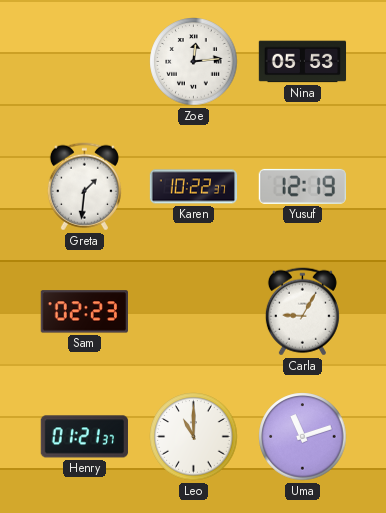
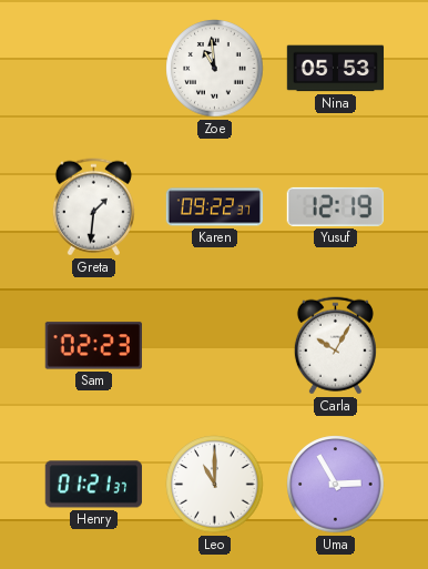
Zoe: 12:14 -> 10:59
Karen: 10:22 -> 09:22
Carla: 9:05 -> 10:05
Uma: 11:12 -> 2:55
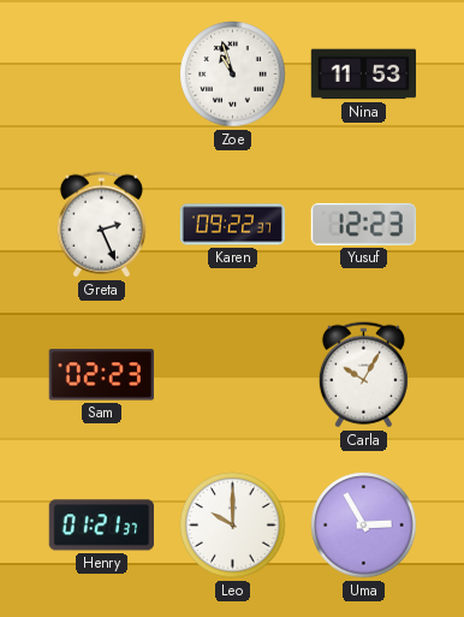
Zoe: 10:59 -> 10:57
Nina: 05:53 -> 11:53
Greta: 1:31 -> 2:26
Yusuf: 12:19 -> 12:23
Leo: 11:00 -> 10:00
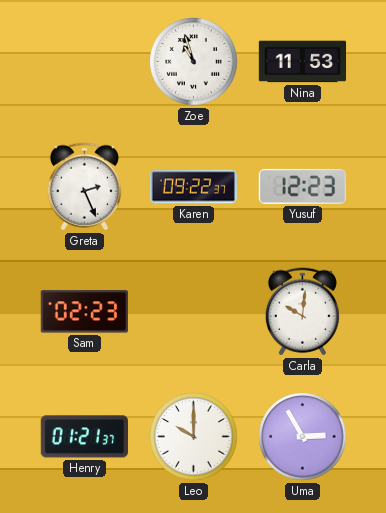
Carla: 10:05 -> 10:01
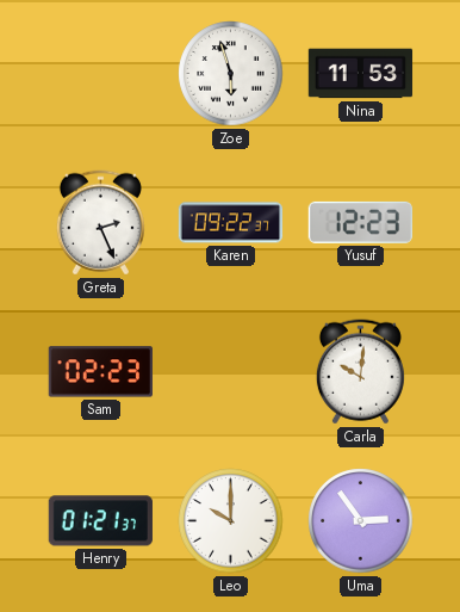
Zoe: 10:57 -> 5:57
Uma: 2:55 -> 2:54
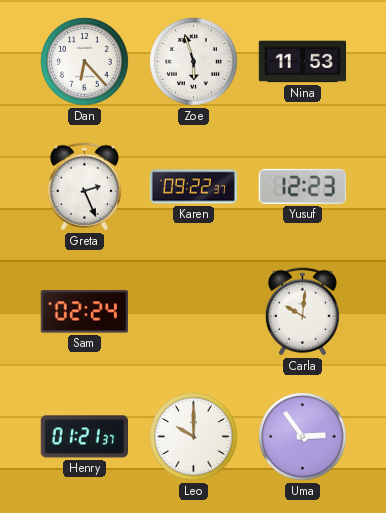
Dan: none -> 6:23
Sam: 02:23 -> 02:24
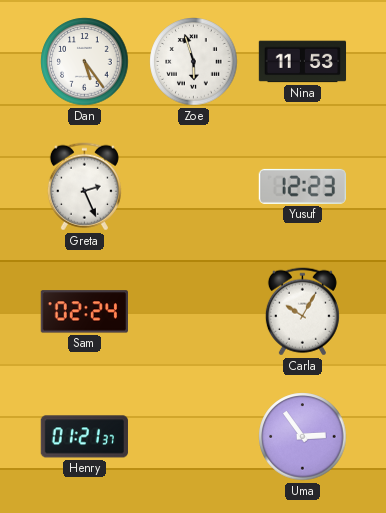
Dan: 6:23 -> 5:24
Karen: 09:22 -> none
Carla: 10:01 -> 10:05
Leo: 10:00 -> none
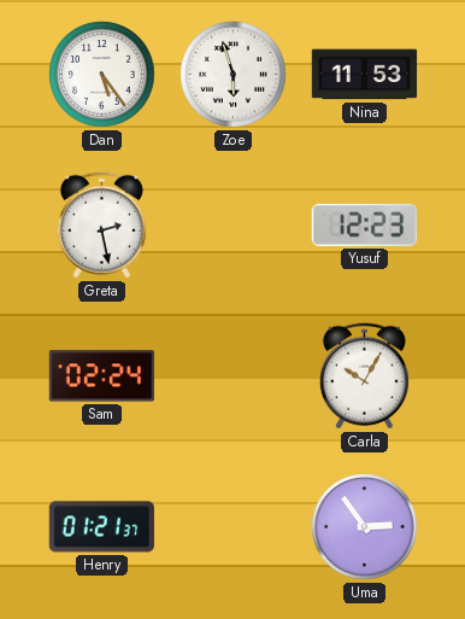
Greta: 2:26 -> 2:28
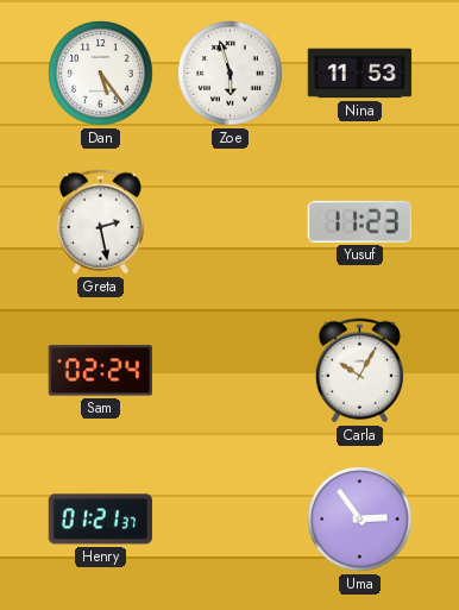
Yusuf: 12:23 -> 11:23
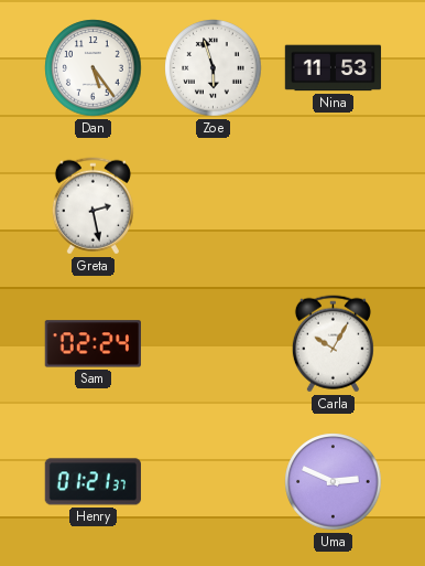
Yusuf: 11:23 -> none
Uma: 2:54 -> 2:49
